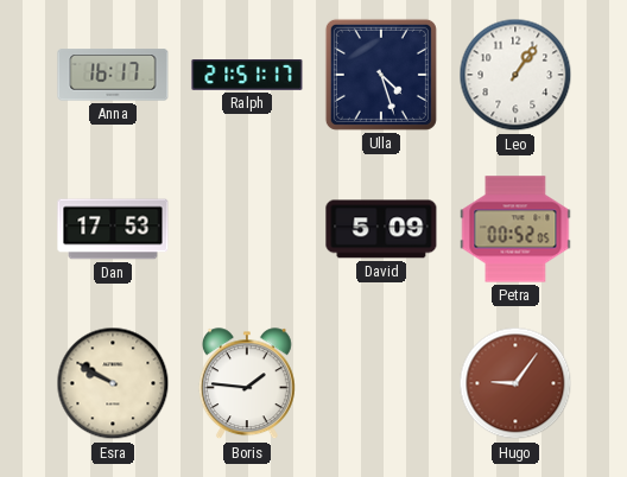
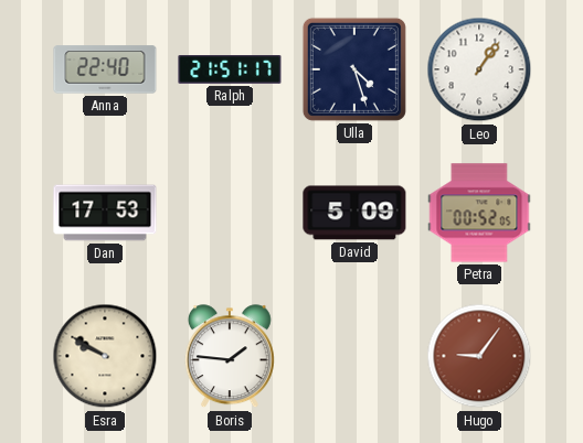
Anna: 16:17 -> 22:40
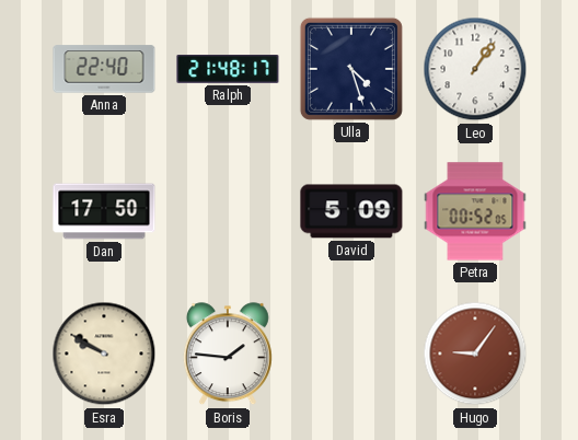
Ralph: 21:51 -> 21:48
Dan: 17:53 -> 17:50
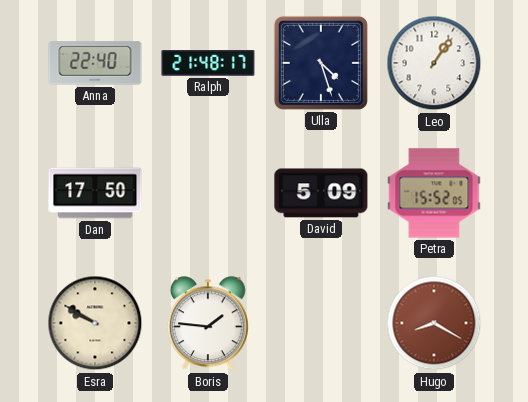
Petra: 00:52 -> 15:52
Hugo: 9:06 -> 8:20
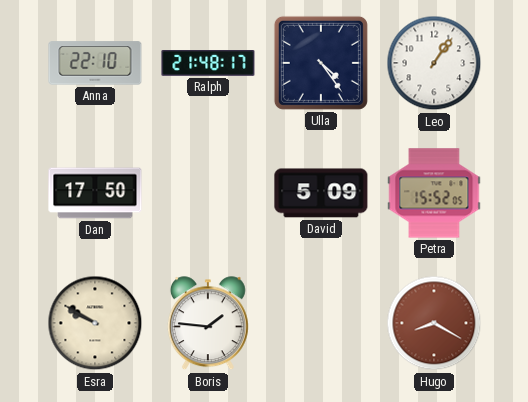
Anna: 22:40 -> 22:10
Ulla: 4:27 -> 4:24
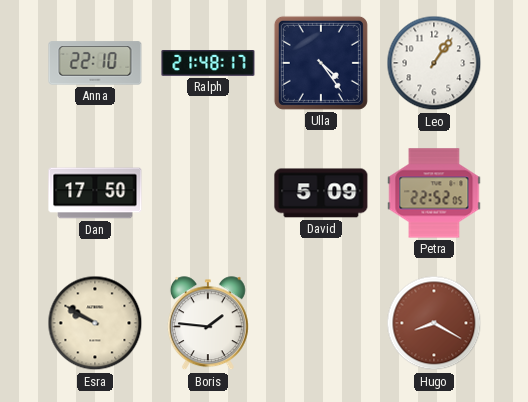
Petra: 15:52 -> 22:52
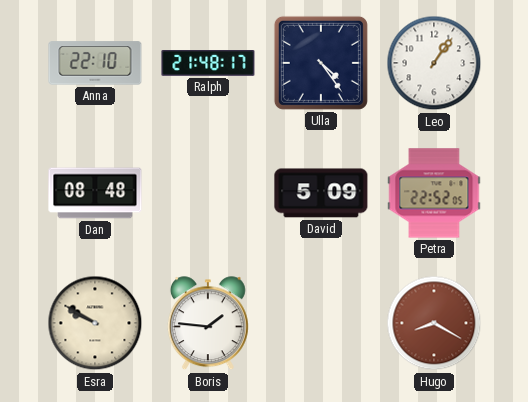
Dan: 17:50 -> 08:48
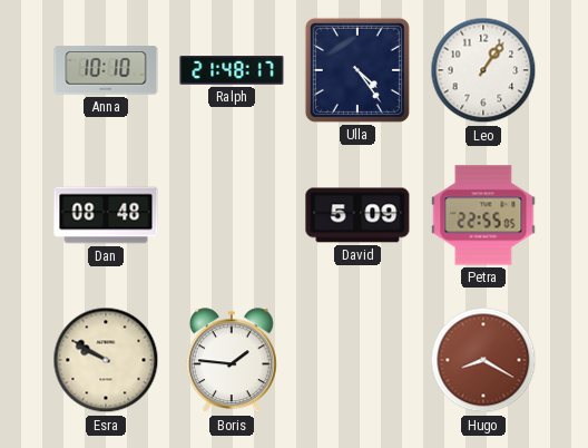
Anna: 22:10 -> 10:10
Petra: 22:52 -> 22:55
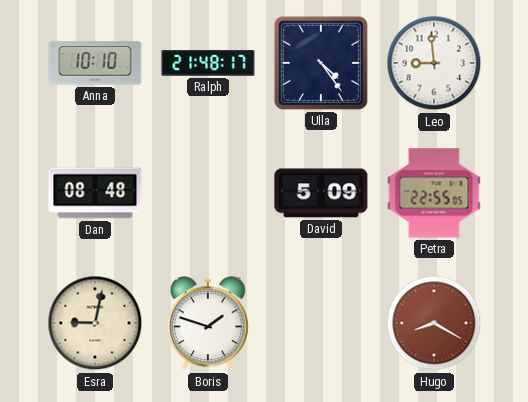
Leo: 1:06 -> 8:59
Esra: 9:50 -> 9:02
Boris: 1:46 -> 1:48
